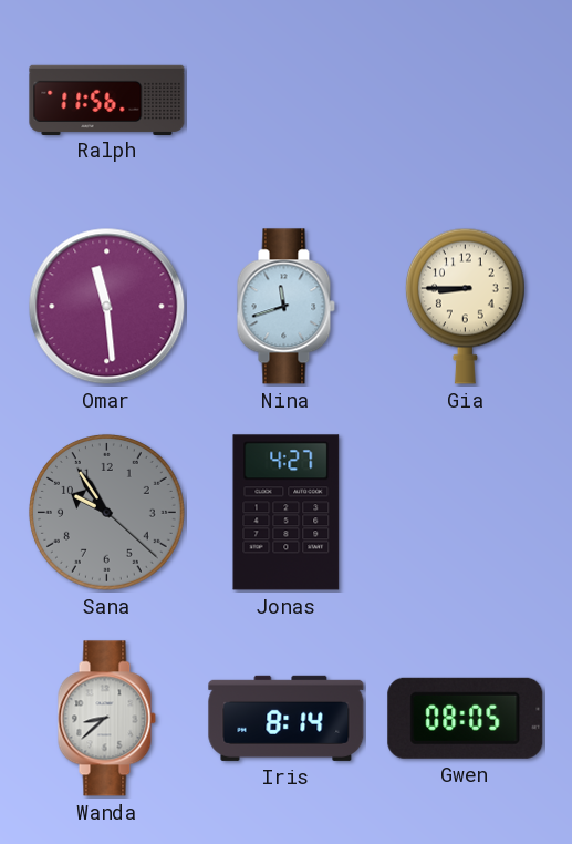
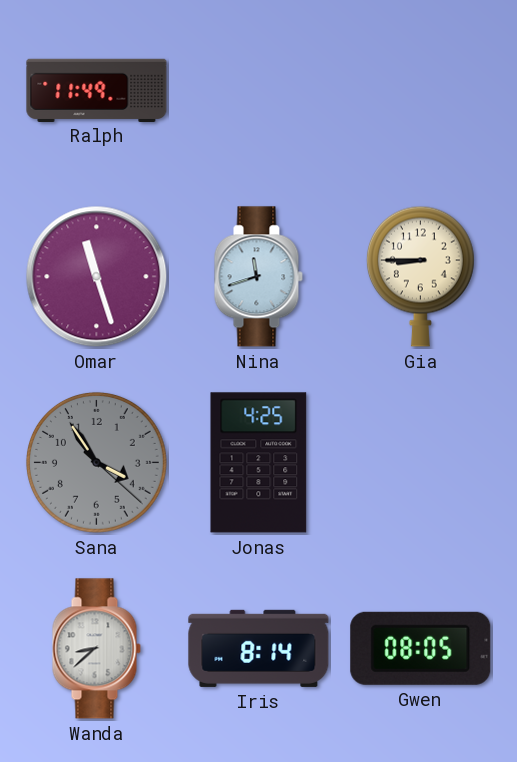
Ralph: 11:56 -> 11:49
Omar: 11:29 -> 11:27
Sana: 9:54 -> 3:54
Jonas: 4:27 -> 4:25
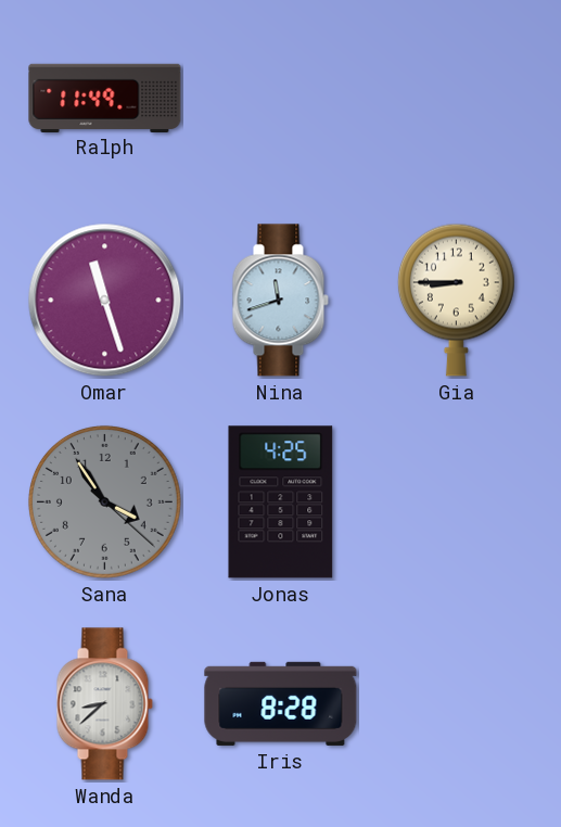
Iris: 8:14 -> 8:28
Gwen: 08:05 -> none
